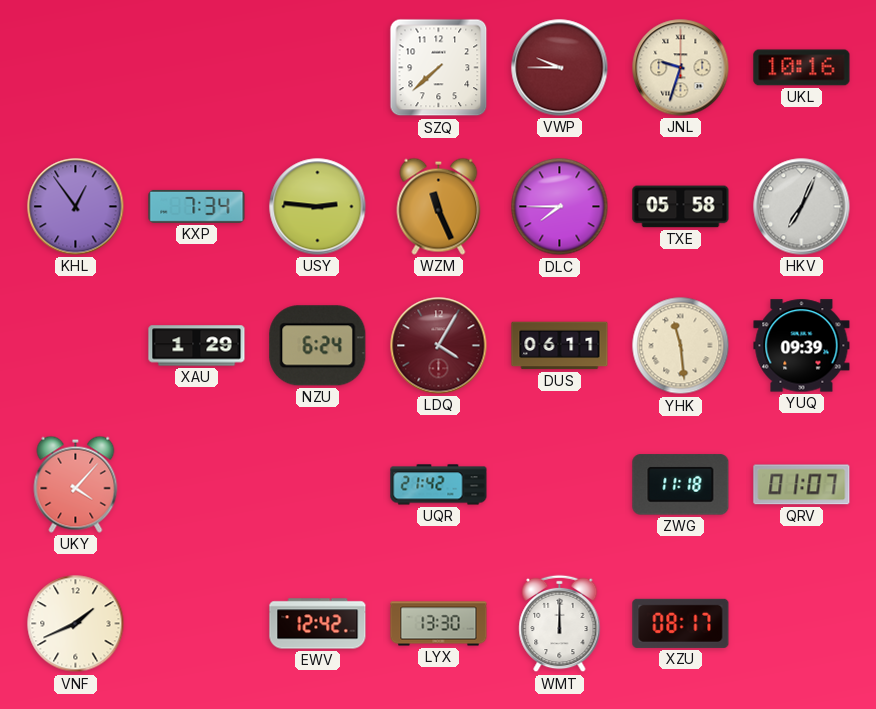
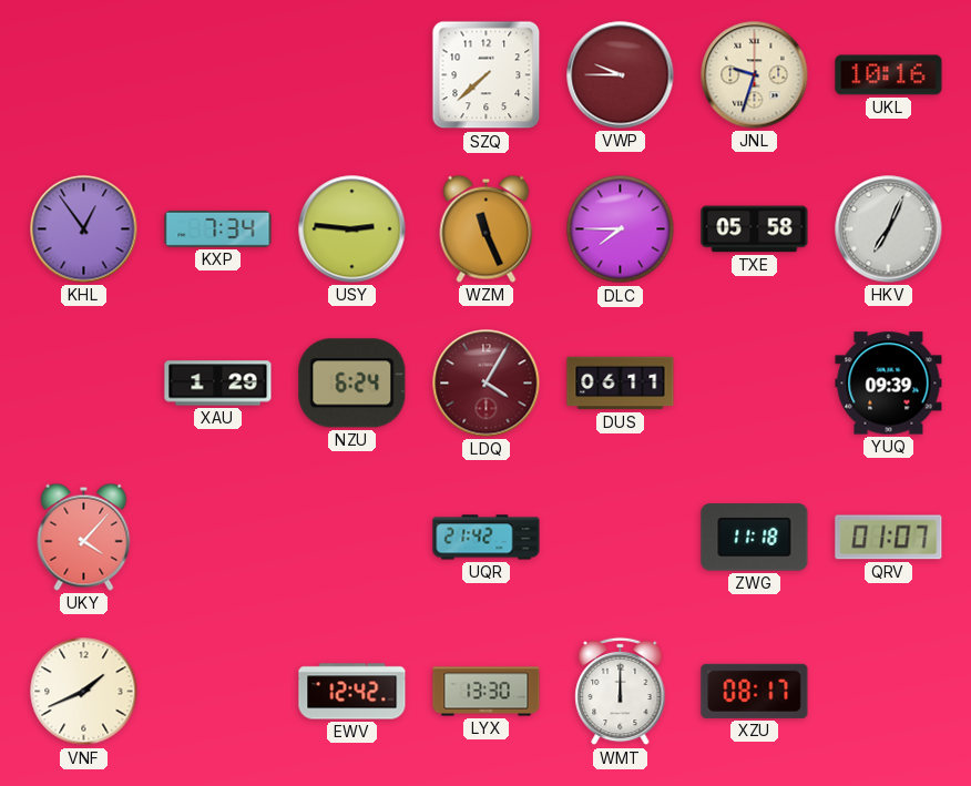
YHK: 11:29 -> none
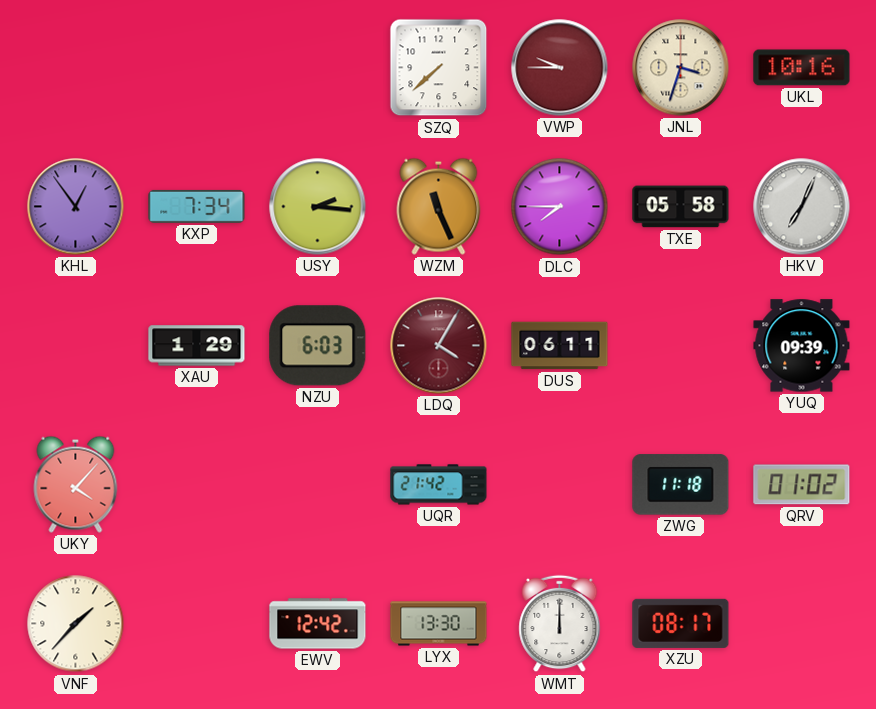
JNL: 9:33 -> 3:33
USY: 2:46 -> 2:16
NZU: 6:24 -> 6:03
QRV: 01:07 -> 01:02
VNF: 1:41 -> 1:37
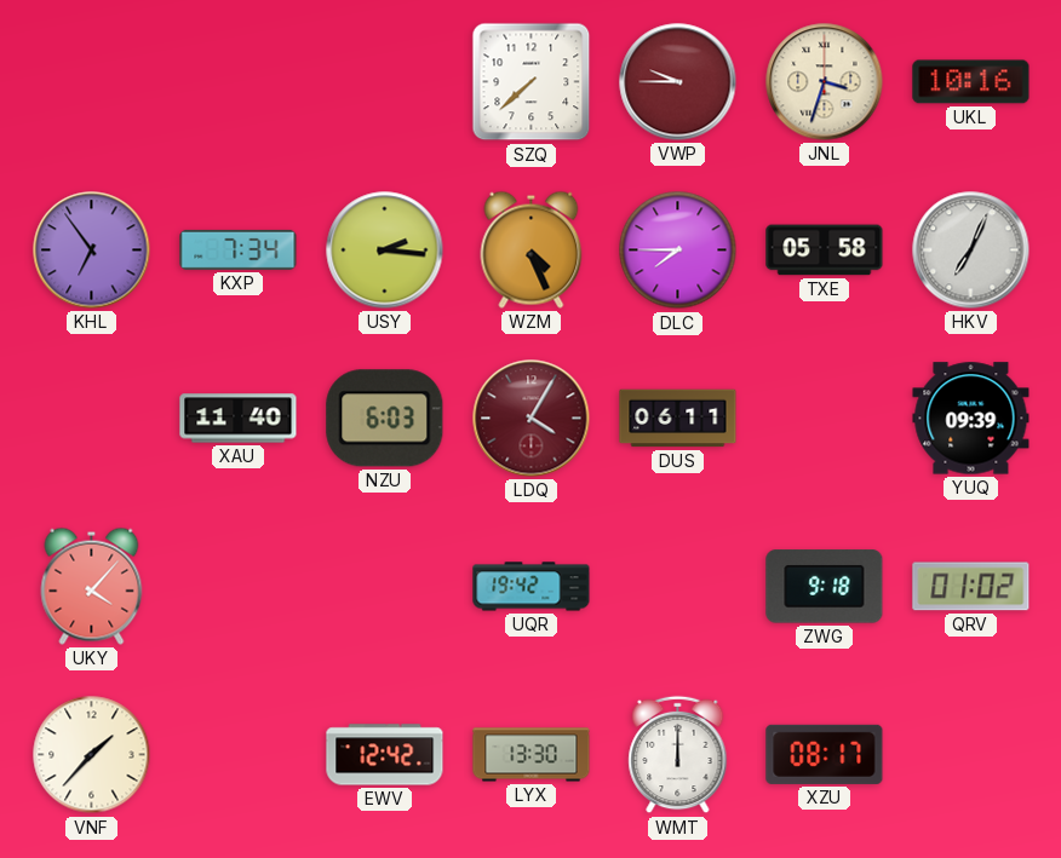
KHL: 12:54 -> 6:54
WZM: 11:26 -> 4:26
XAU: 1:29 -> 11:40
UQR: 21:42 -> 19:42
ZWG: 11:18 -> 9:18
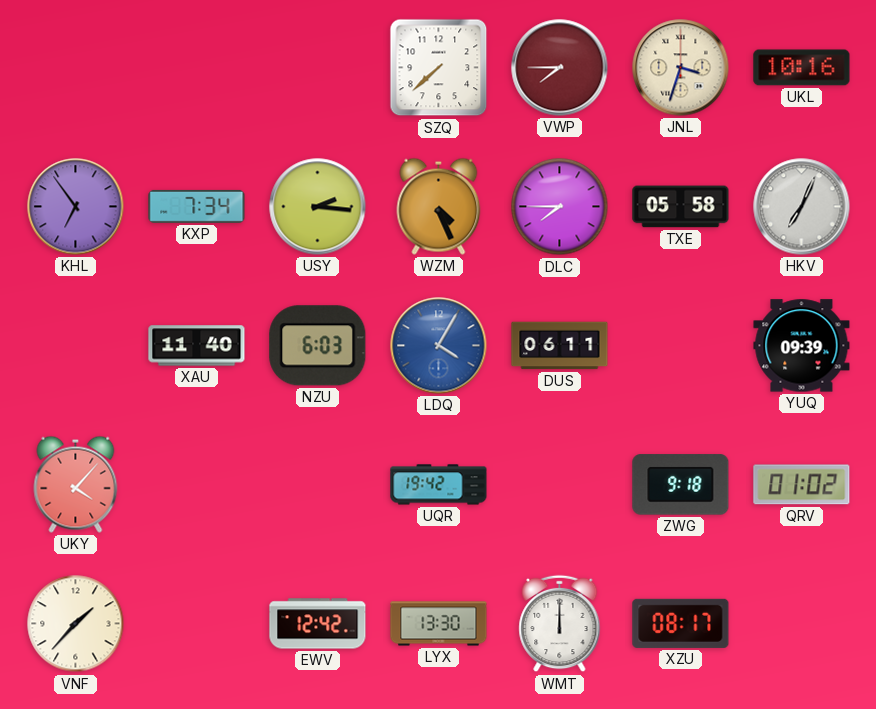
VWP: 9:45 -> 7:45
LDQ dial: burgundy -> blue
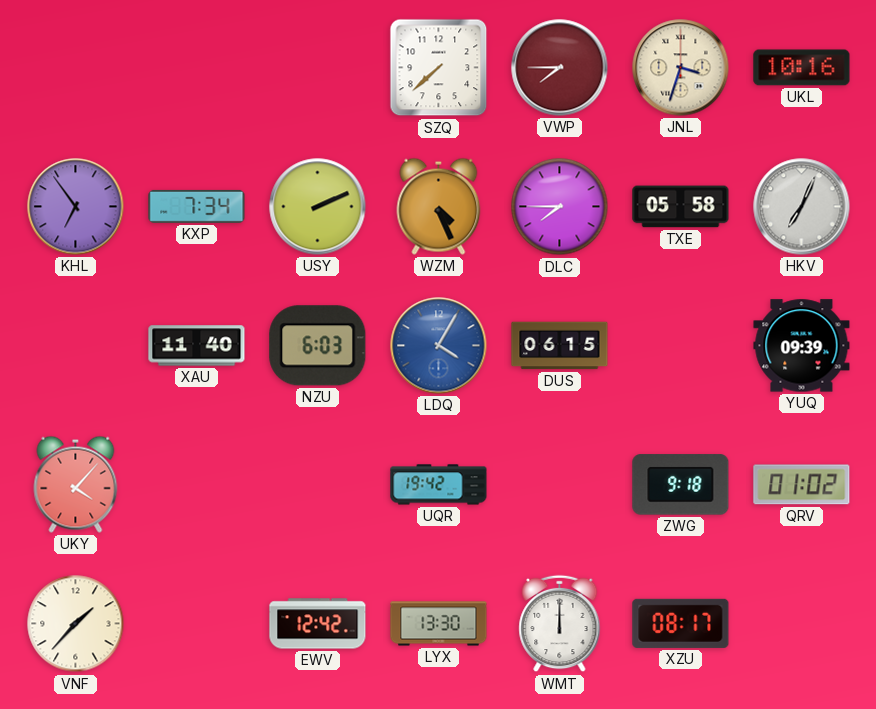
USY: 2:16 -> 2:11
DUS: 06:11 -> 06:15
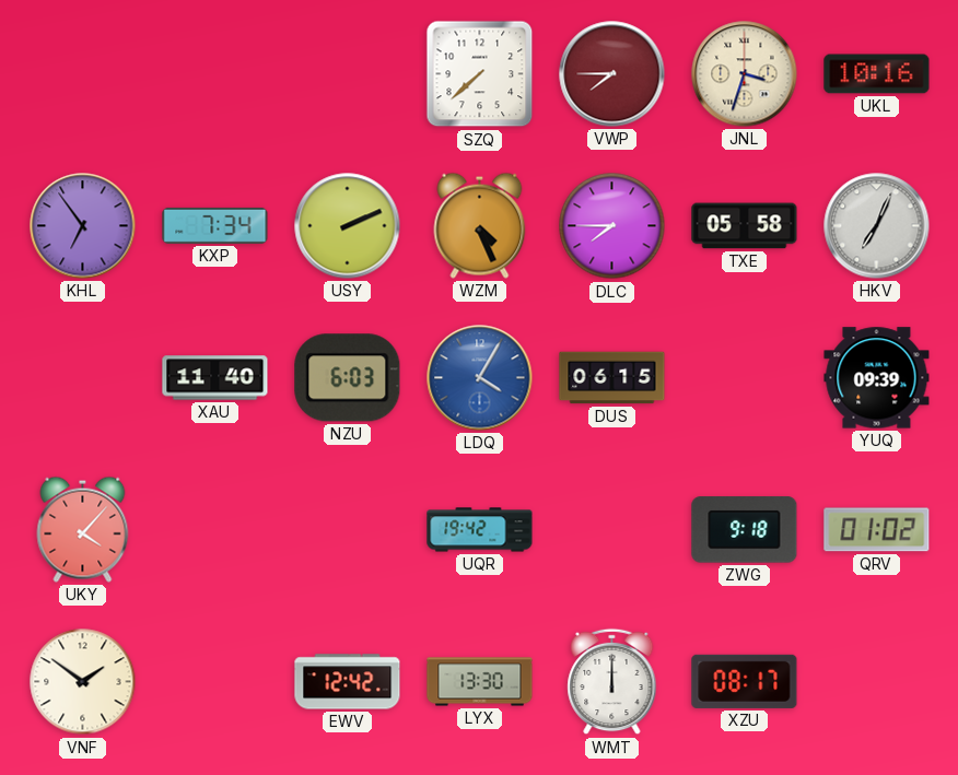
VNF: 1:37 -> 1:51
